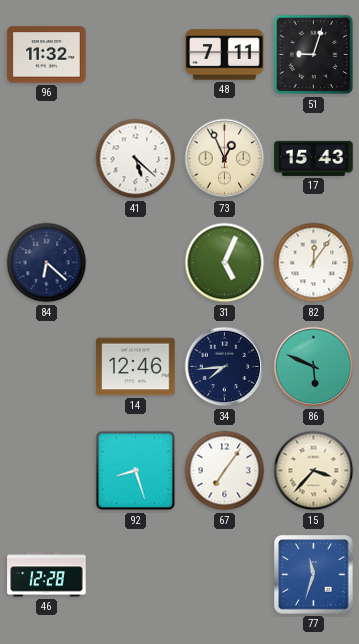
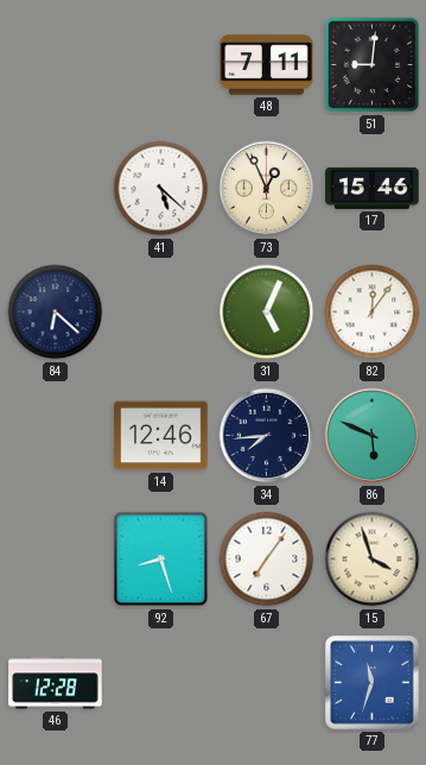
96: 11:32 -> none
51: 9:03 -> 9:01
17: 15:43 -> 15:46
15: 3:37 -> 3:57
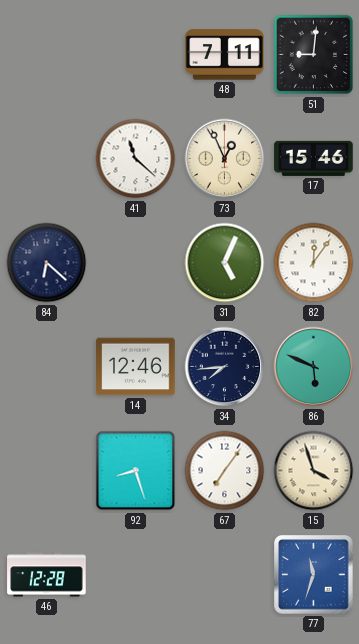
41: 5:22 -> 11:22
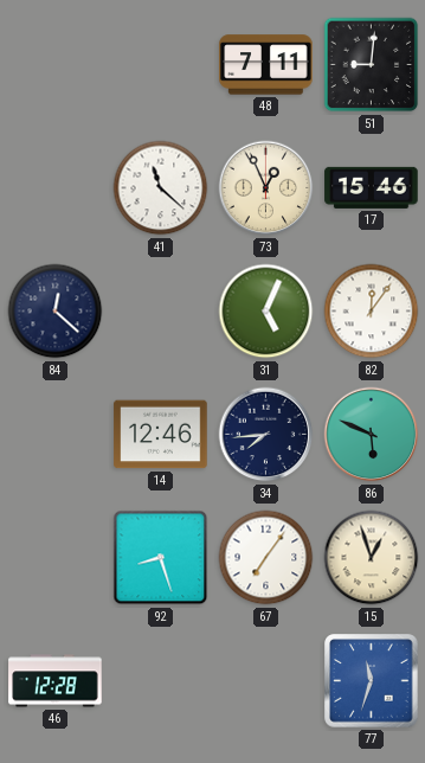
84: 6:22 -> 12:22
15: 3:57 -> 12:57
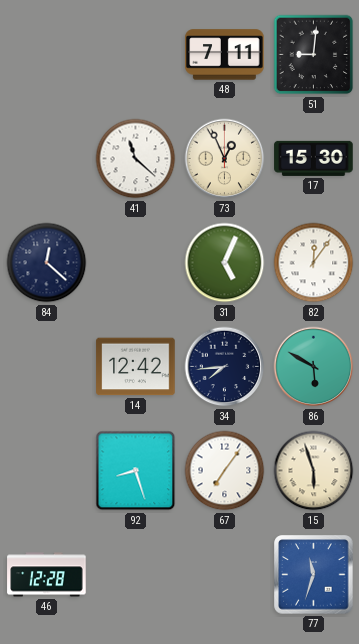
17: 15:46 -> 15:30
14: 12:46 -> 12:42
86: 5:49 -> 5:50
15: 12:57 -> 5:57
